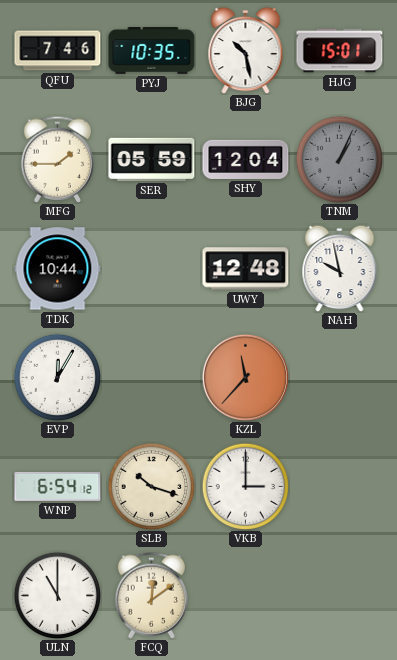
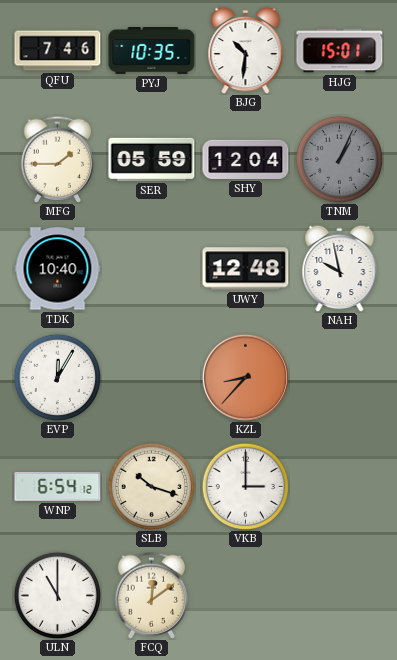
BJG: 10:28 -> 10:31
TDK: 10:44 -> 10:40
KZL: 11:37 -> 8:37
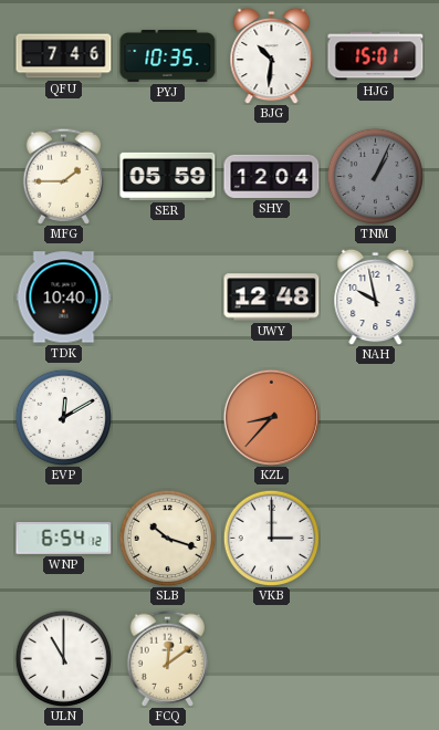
EVP: 12:05 -> 12:10
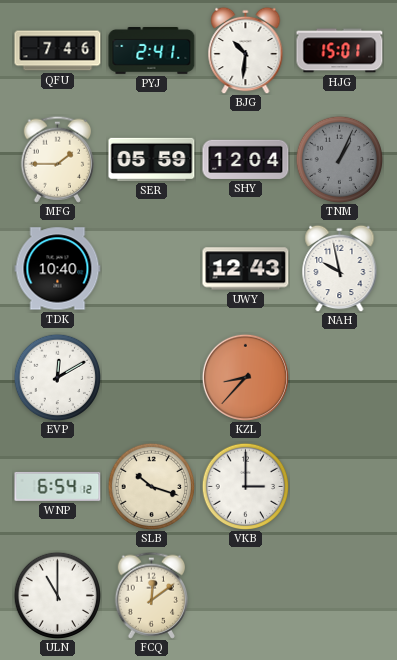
PYJ: 10:35 -> 2:41
UWY: 12:48 -> 12:43
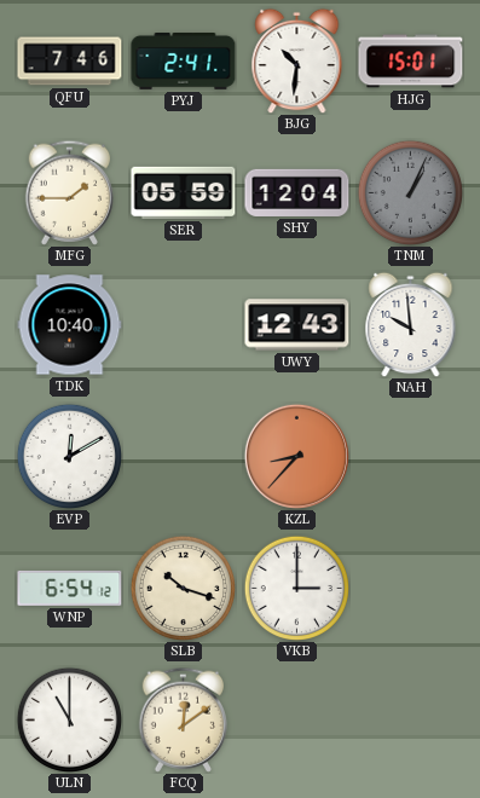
NAH: 9:58 -> 9:59
